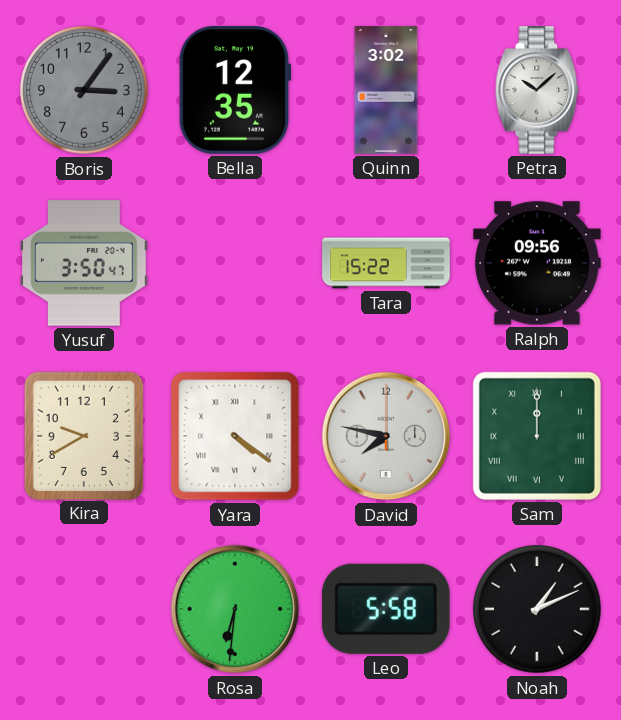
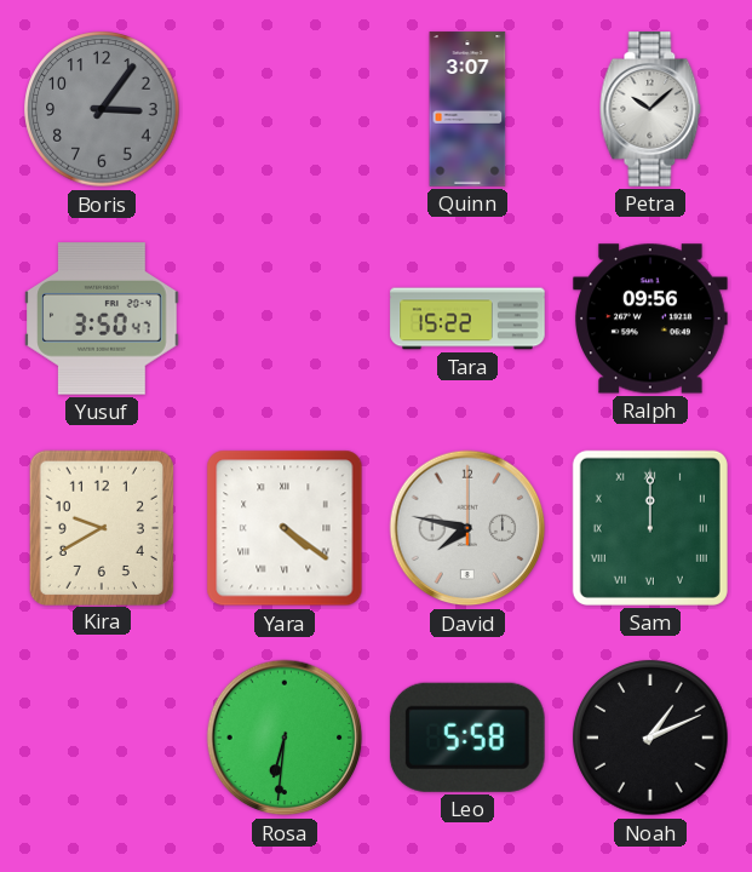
Bella: 12:35 -> none
Quinn: 3:02 -> 3:07
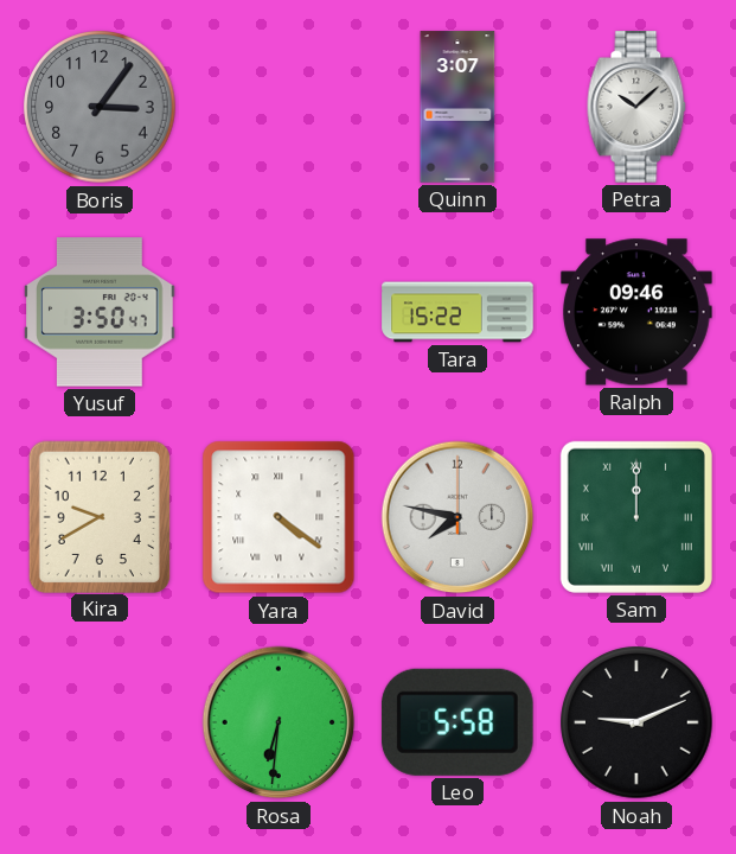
Ralph: 09:56 -> 09:46
Noah: 1:11 -> 9:11
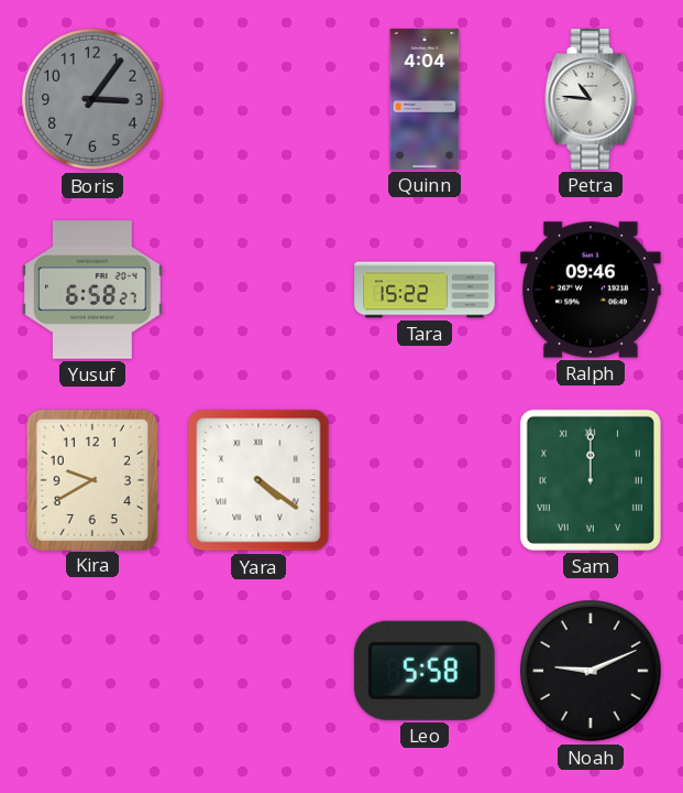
Quinn: 3:07 -> 4:04
Petra: 10:08 -> 10:46
Yusuf: 3:50 -> 6:58
David: 7:47 -> none
Rosa: 6:31 -> none
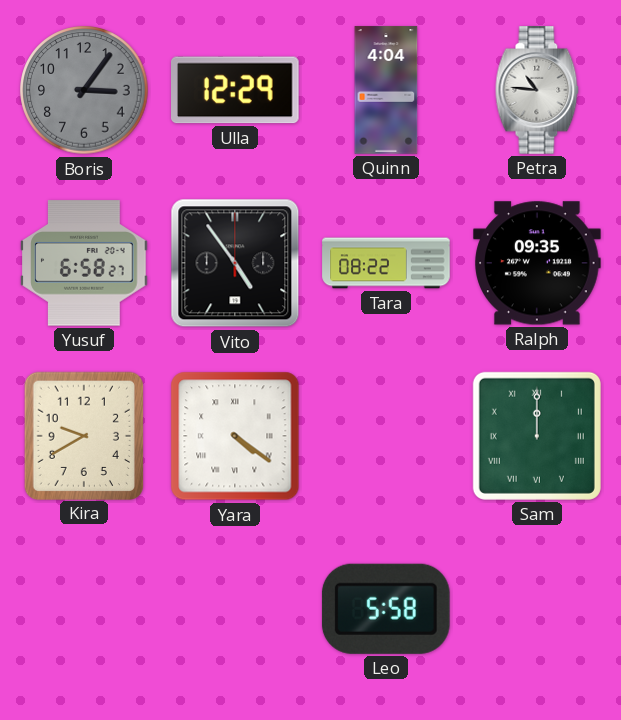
Ulla: none -> 12:29
Vito: none -> 4:54
Tara: 15:22 -> 08:22
Ralph: 09:46 -> 09:35
Noah: 9:11 -> none
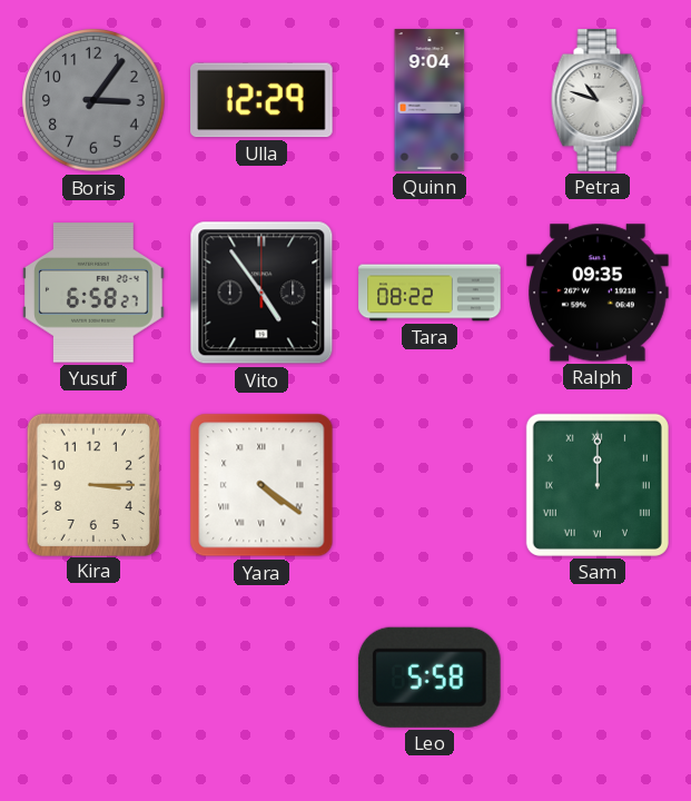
Quinn: 4:04 -> 9:04
Petra: 10:46 -> 10:48
Kira: 9:40 -> 3:15
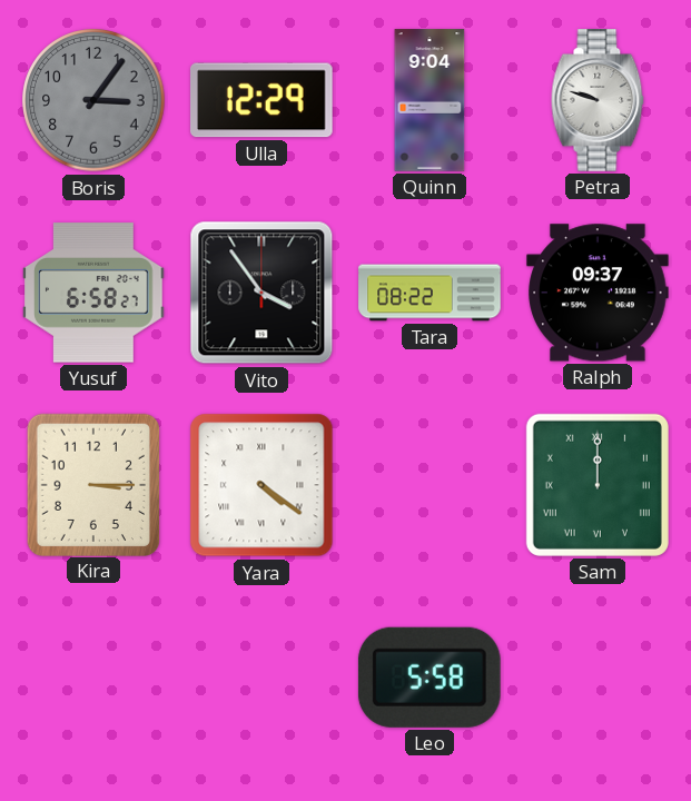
Petra: 10:48 -> 9:48
Vito: 4:54 -> 3:54
Ralph: 09:35 -> 09:37
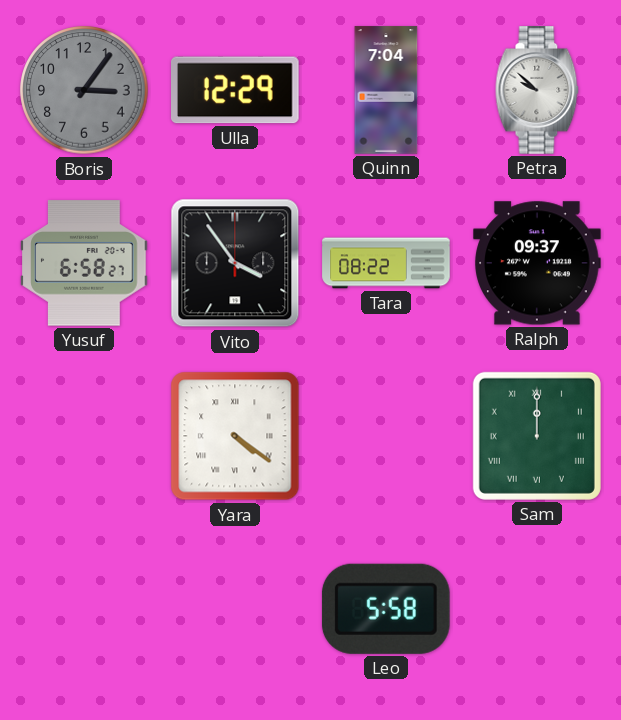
Quinn: 9:04 -> 7:04
Petra: 9:48 -> 9:52
Kira: 3:15 -> none
